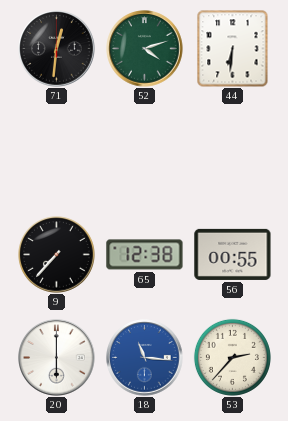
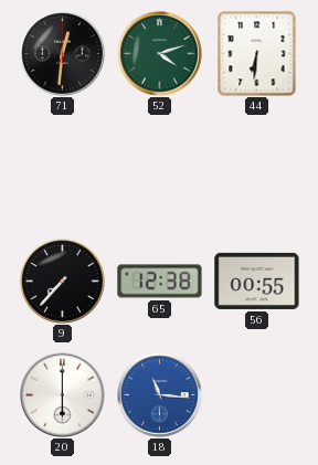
53: 2:37 -> none
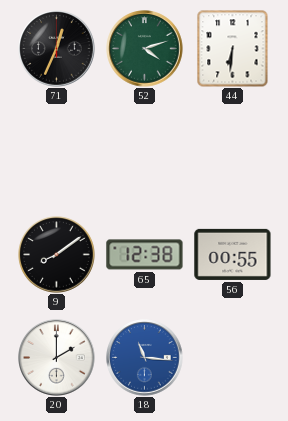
71: 12:31 -> 12:34
9: 7:37 -> 8:09
20: 6:00 -> 2:00
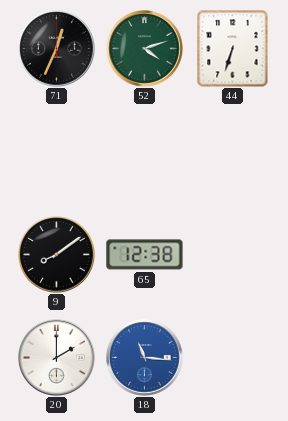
44: 6:31 -> 6:33
56: 00:55 -> none
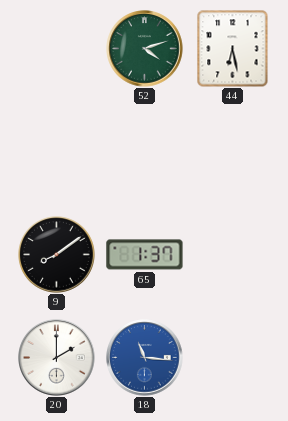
71: 12:34 -> none
44: 6:33 -> 6:28
65: 12:38 -> 1:37
